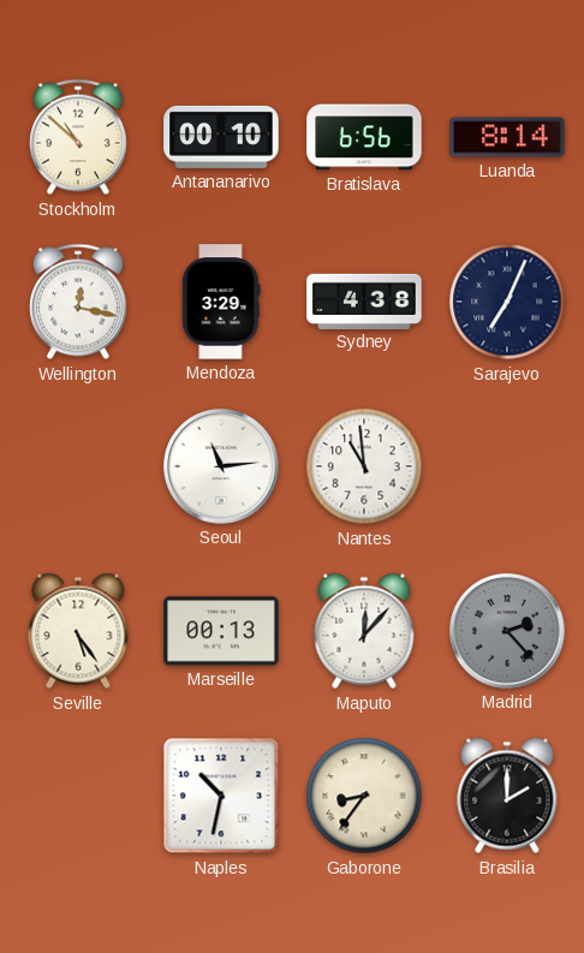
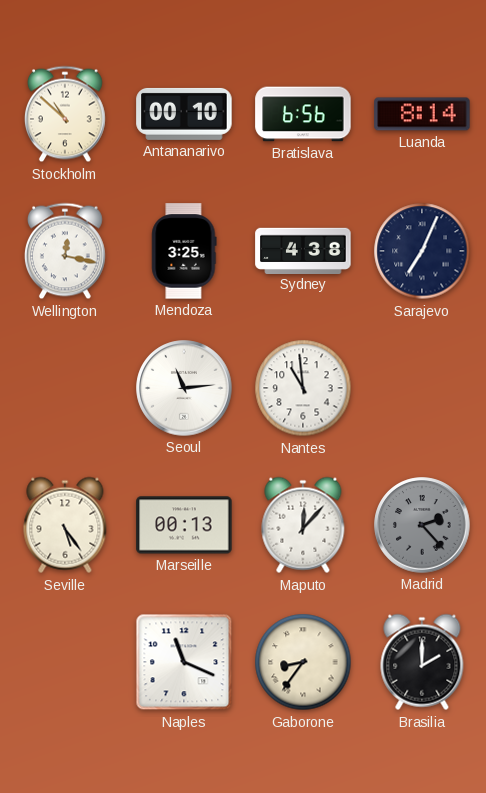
Mendoza: 3:29 -> 3:25
Naples: 10:32 -> 11:19
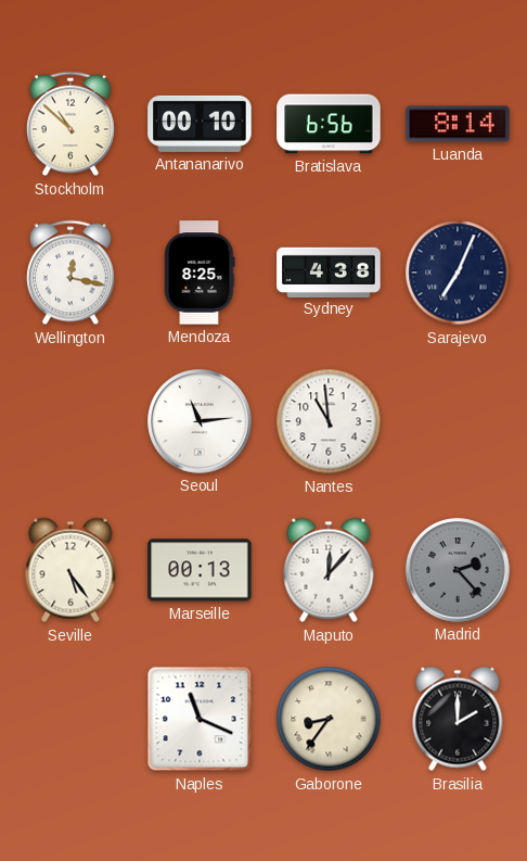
Mendoza: 3:25 -> 8:25
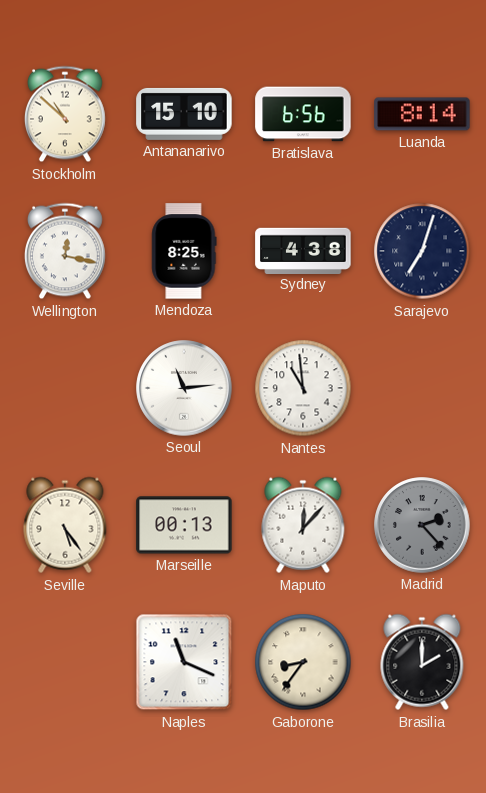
Antananarivo: 00:10 -> 15:10
Sarajevo: 7:04 -> 7:03
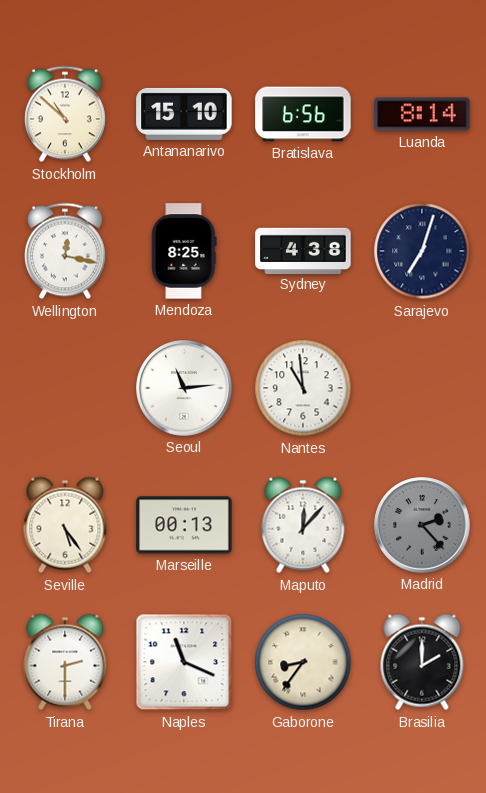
Tirana: none -> 2:30
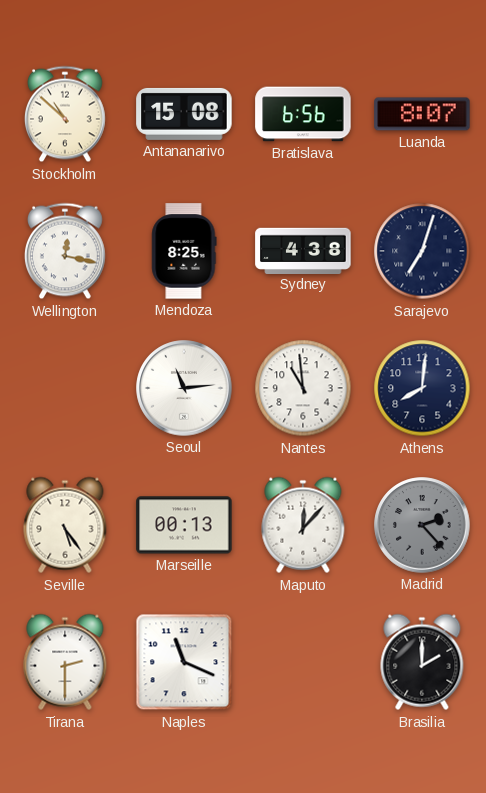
Antananarivo: 15:10 -> 15:08
Luanda: 8:14 -> 8:07
Athens: none -> 8:01
Gaborone: 8:36 -> none
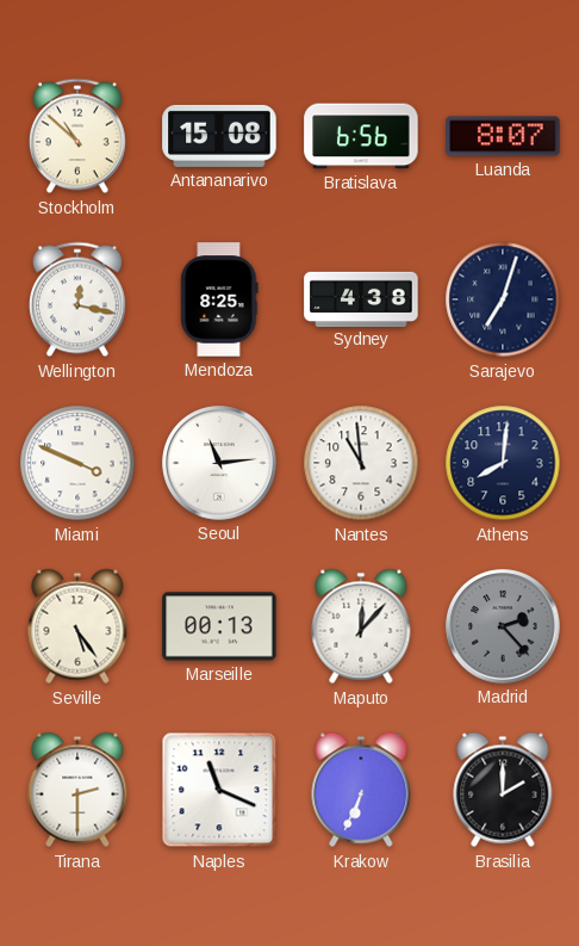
Miami: none -> 3:49
Krakow: none -> 6:34
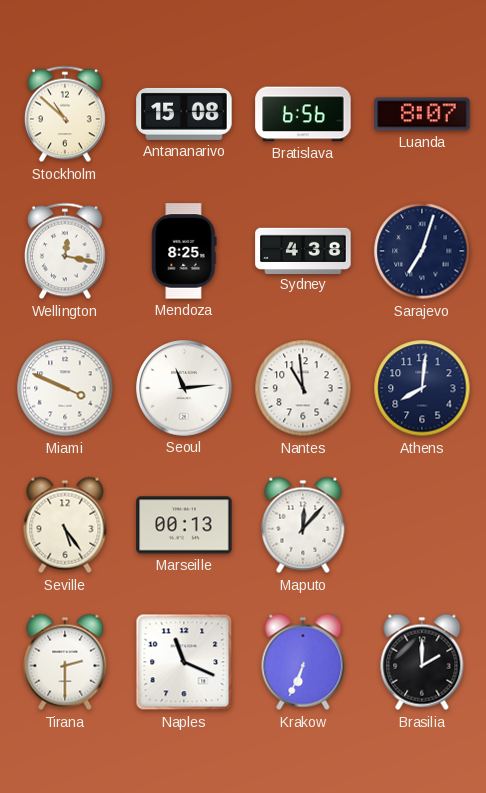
Madrid: 2:23 -> none
